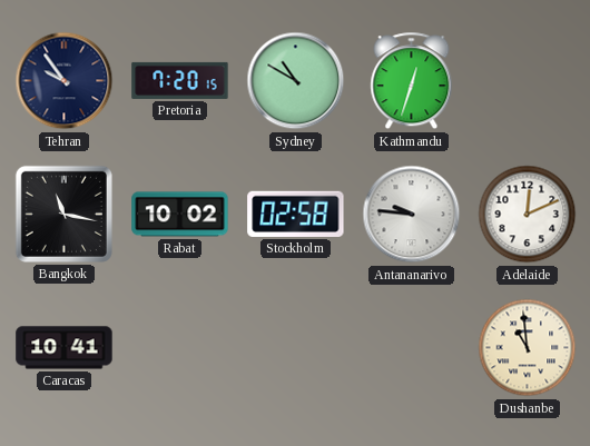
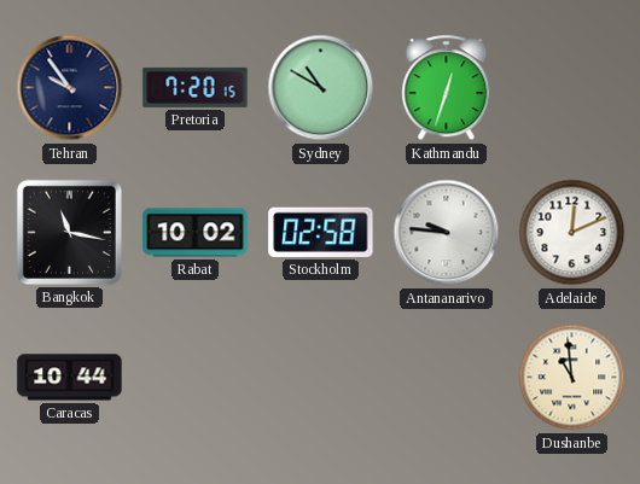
Caracas: 10:41 -> 10:44
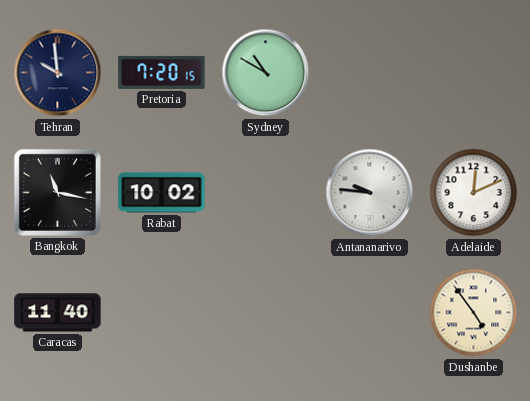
Tehran: 9:54 -> 9:59
Kathmandu: 12:33 -> none
Stockholm: 02:58 -> none
Caracas: 10:44 -> 11:40
Dushanbe: 10:59 -> 4:54
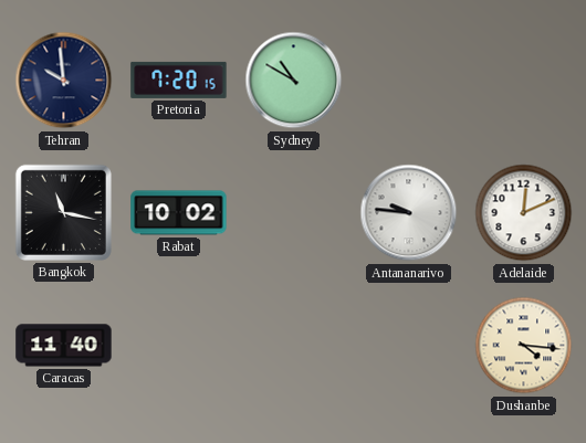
Dushanbe: 4:54 -> 4:16
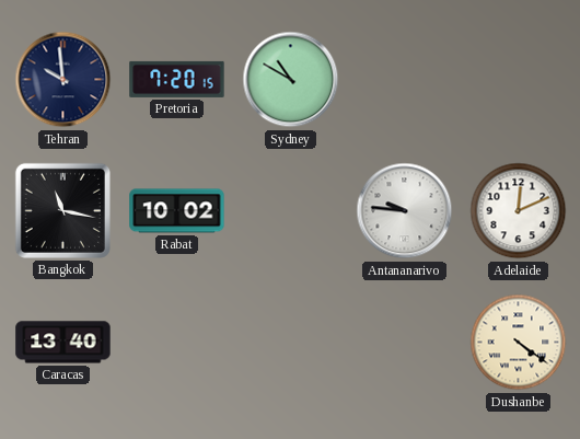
Caracas: 11:40 -> 13:40
Dushanbe: 4:16 -> 4:21
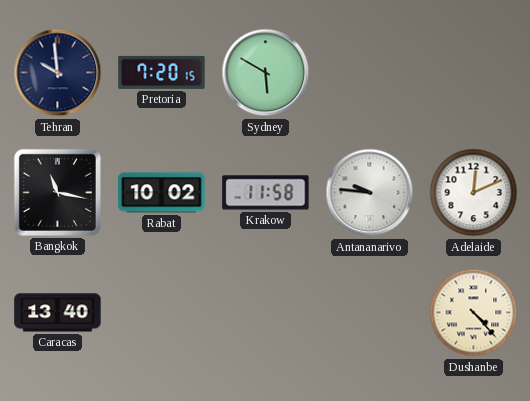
Sydney: 10:50 -> 5:50
Krakow: none -> 11:58
Dushanbe: 4:21 -> 4:23
